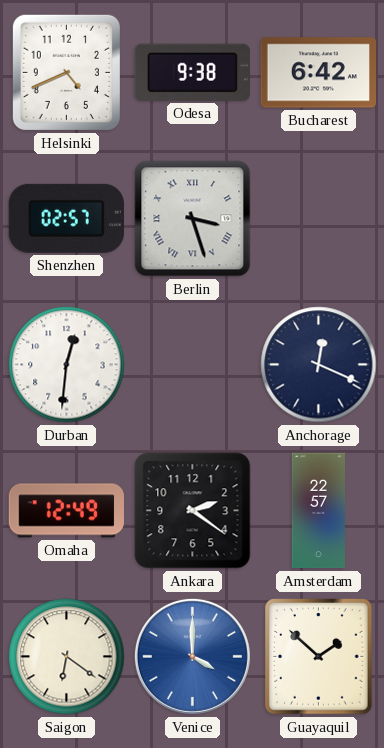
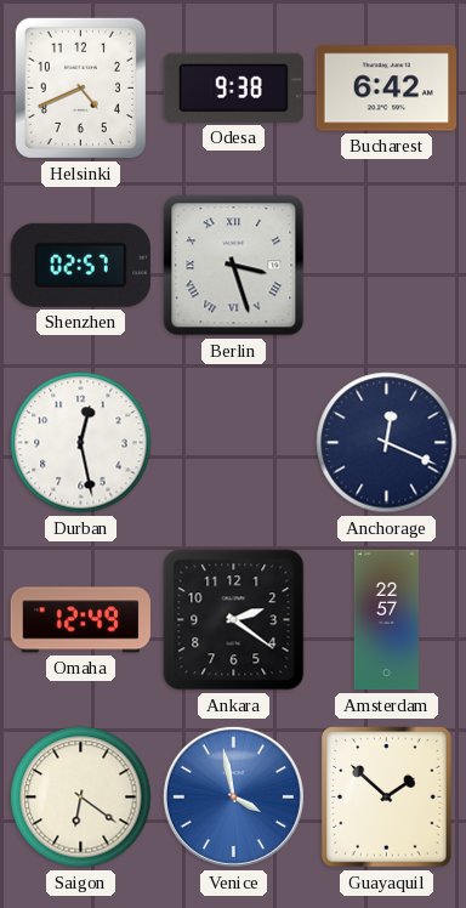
Durban: 12:31 -> 12:28
Venice: 4:00 -> 3:58
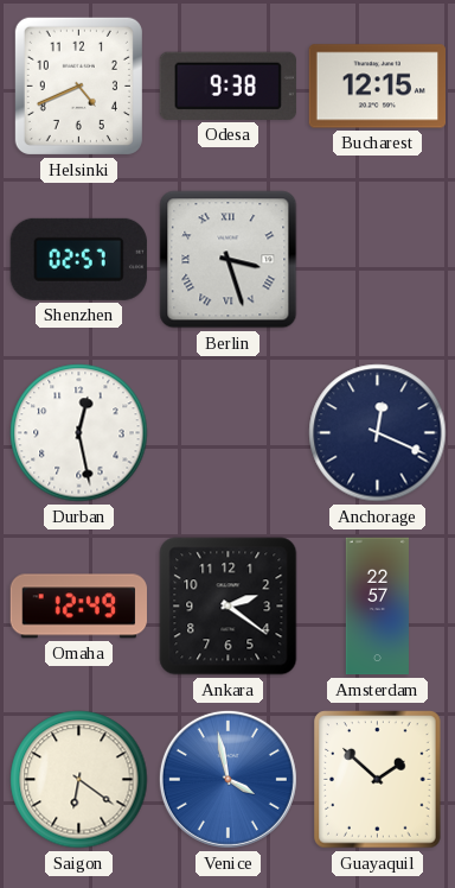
Bucharest: 6:42 -> 12:15
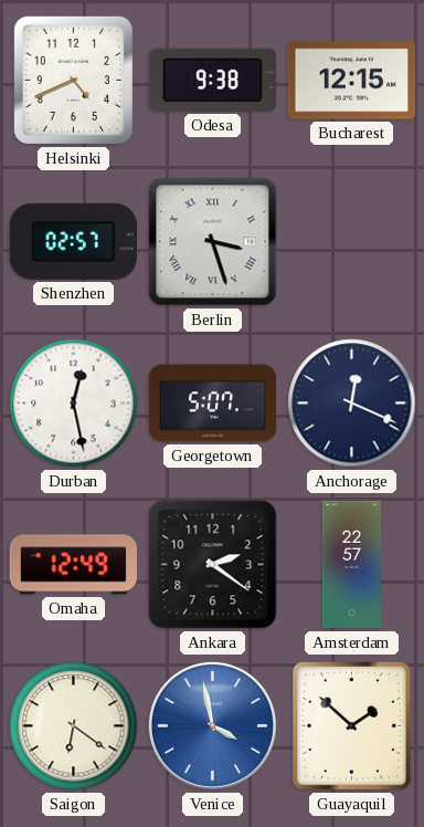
Georgetown: none -> 5:07
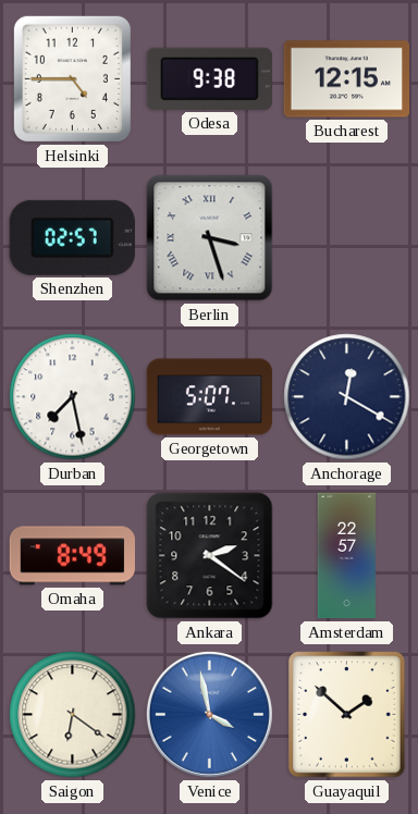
Helsinki: 4:41 -> 4:45
Durban: 12:28 -> 7:28
Anchorage: 12:19 -> 12:20
Omaha: 12:49 -> 8:49
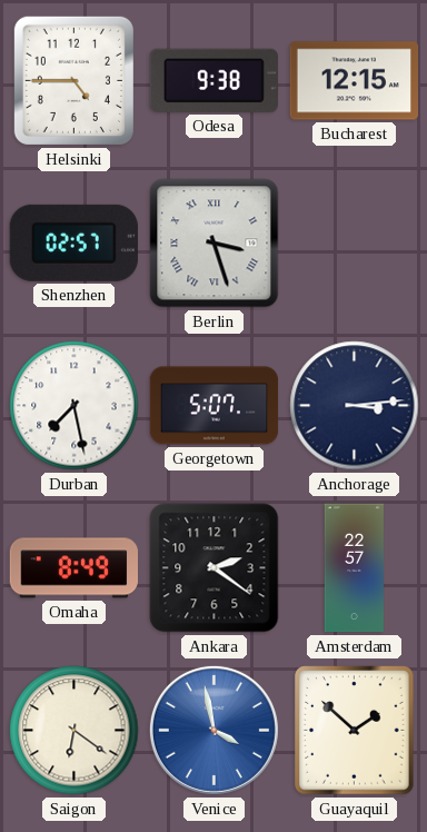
Anchorage: 12:20 -> 3:14
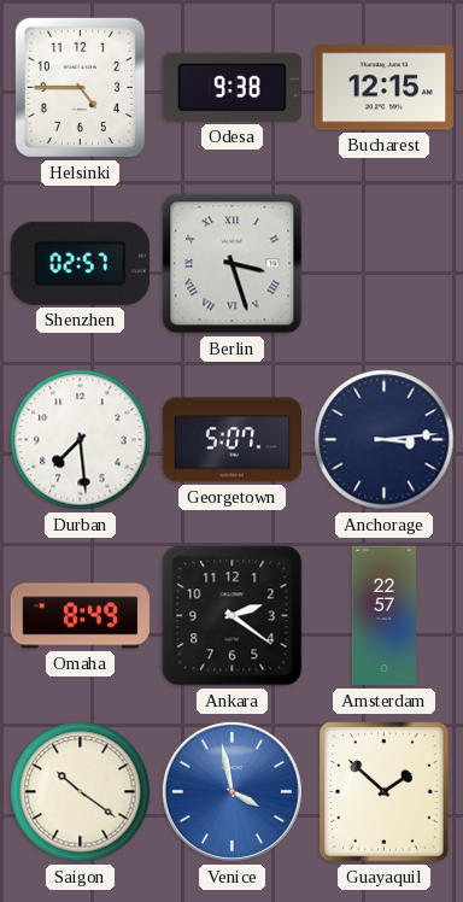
Durban: 7:28 -> 7:29
Saigon: 6:21 -> 10:21
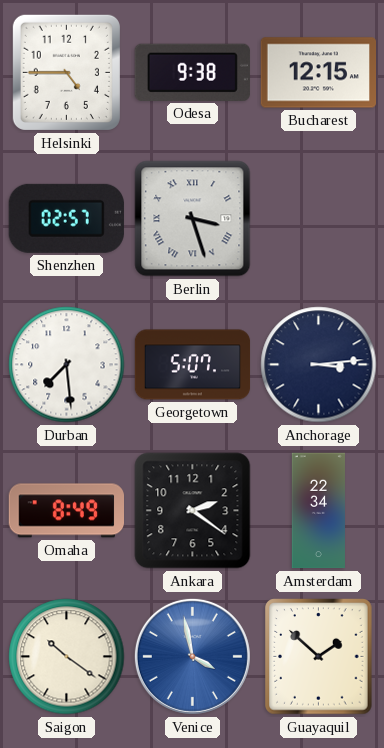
Amsterdam: 22:57 -> 22:34
